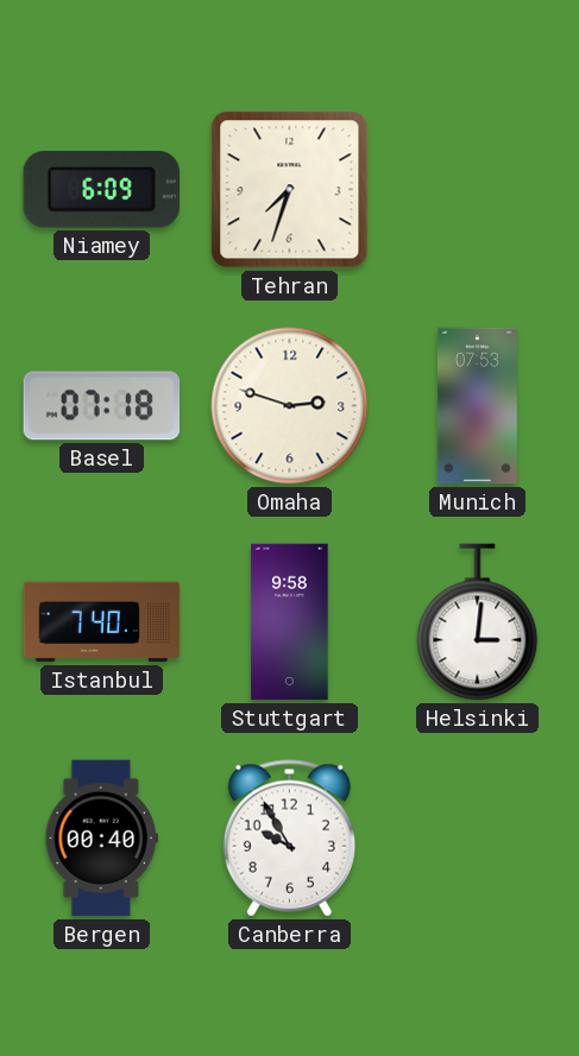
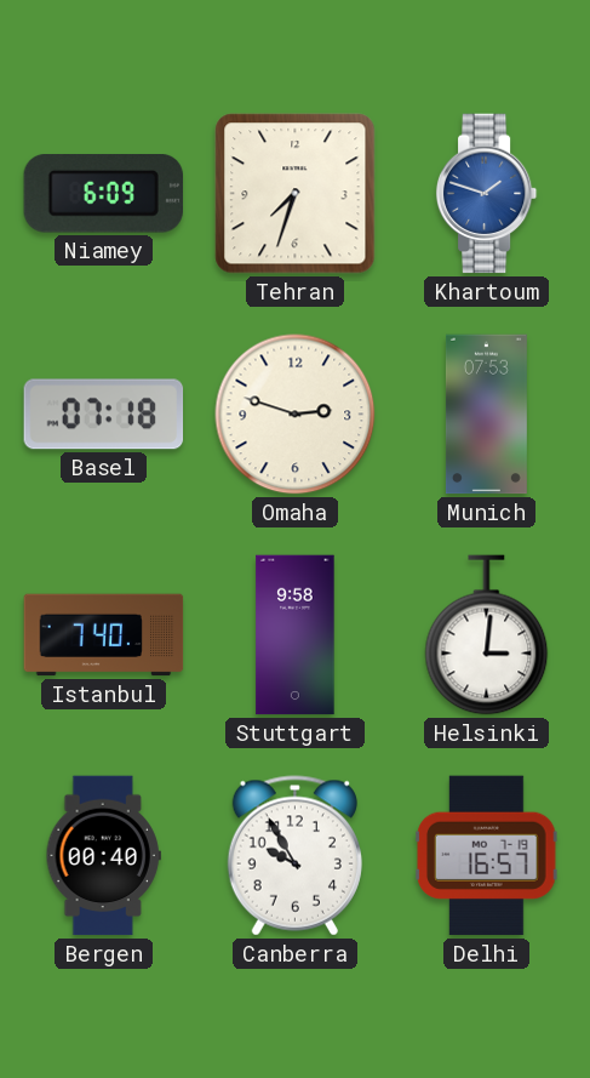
Khartoum: none -> 1:48
Delhi: none -> 16:57
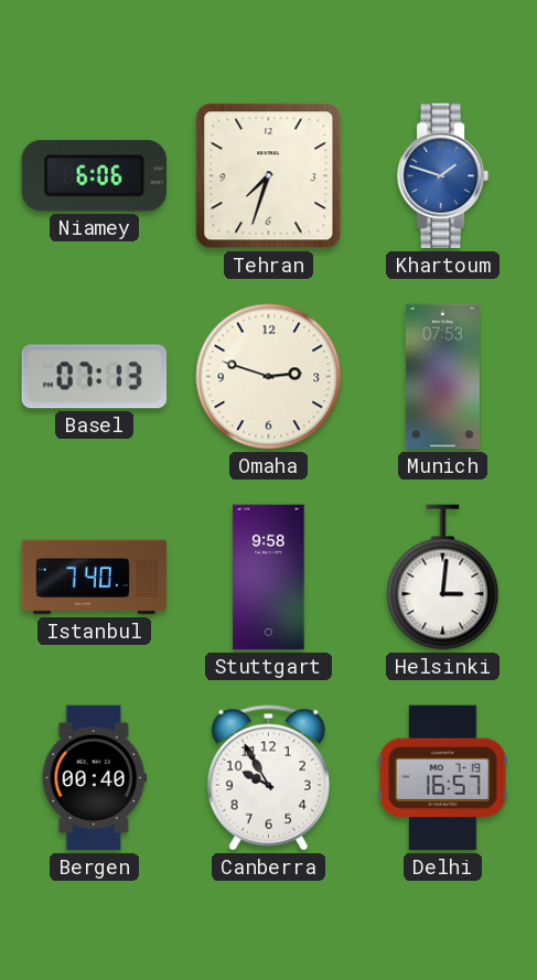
Niamey: 6:09 -> 6:06
Basel: 07:18 -> 07:13
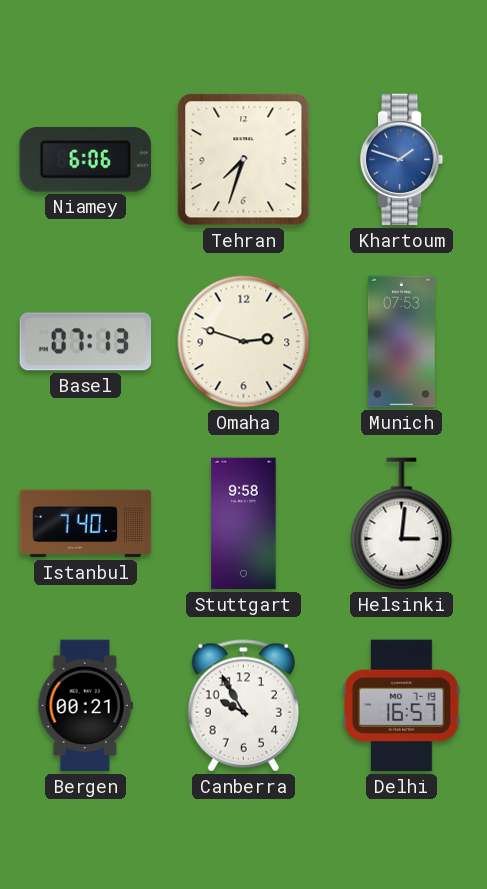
Bergen: 00:40 -> 00:21
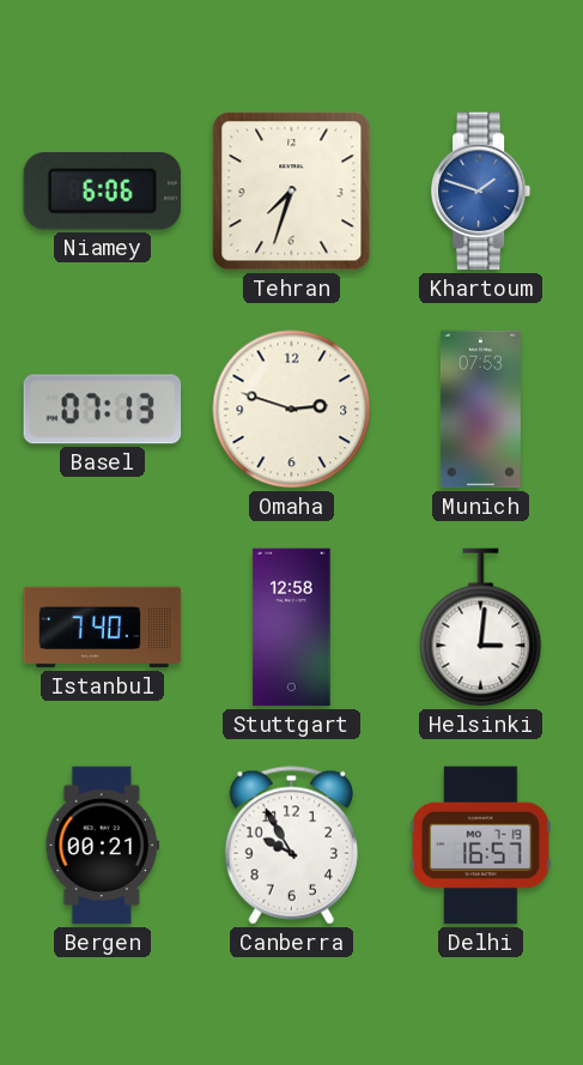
Stuttgart: 9:58 -> 12:58
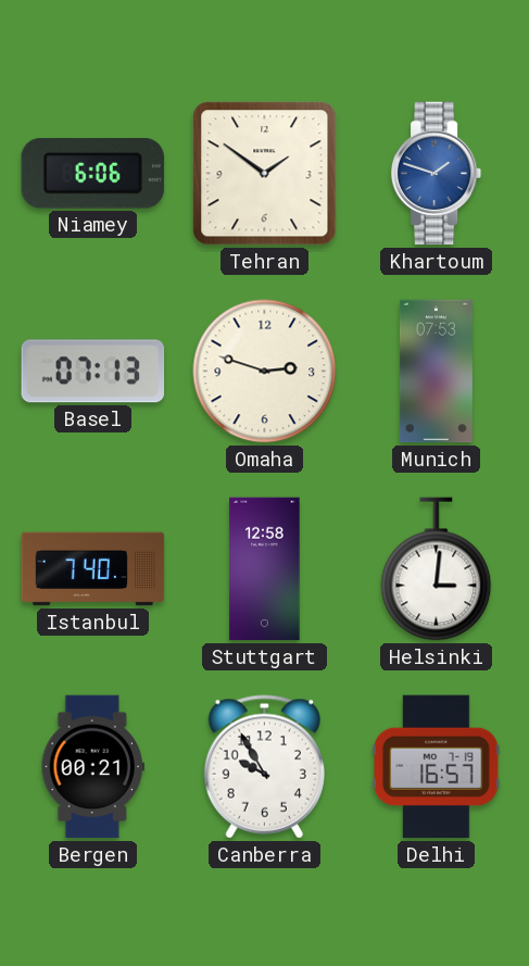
Tehran: 7:33 -> 1:51
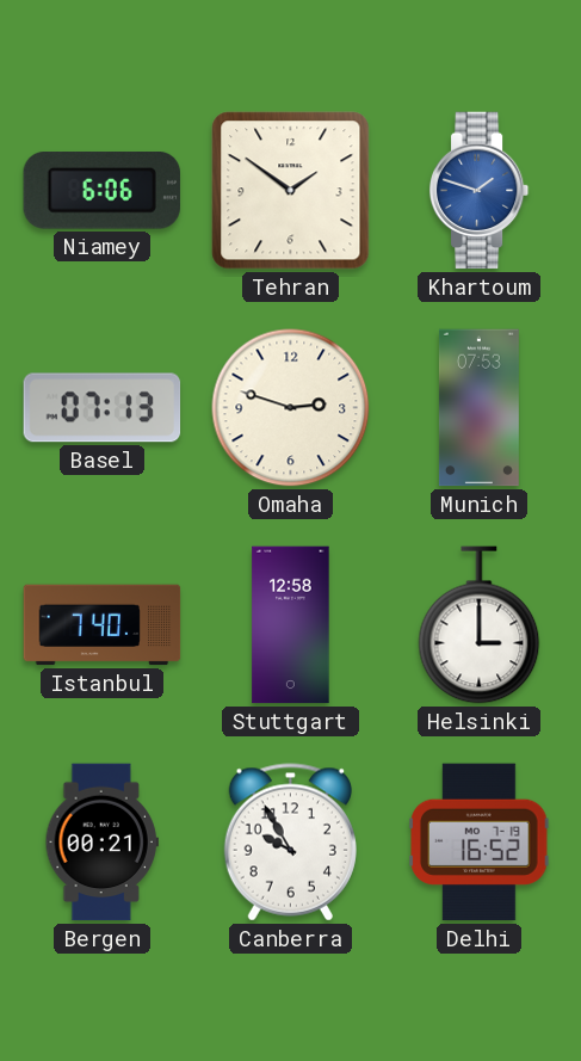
Helsinki: 3:01 -> 3:00
Delhi: 16:57 -> 16:52
